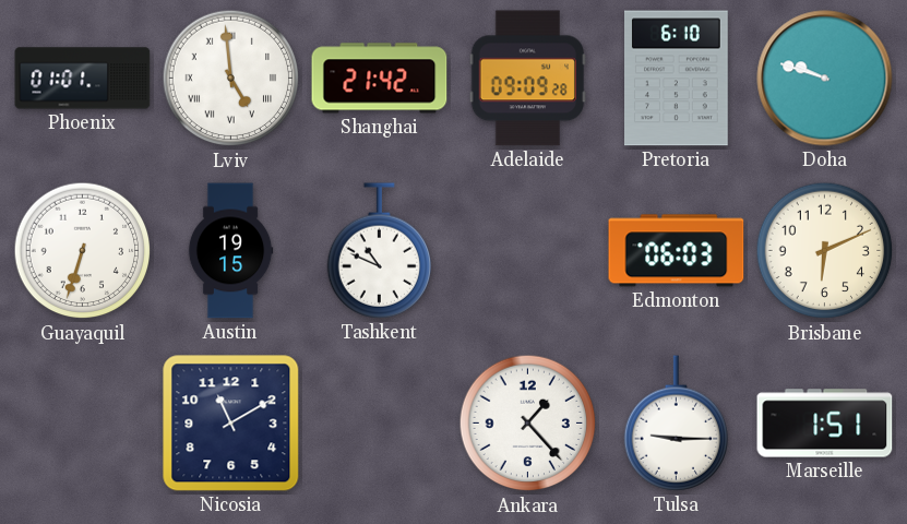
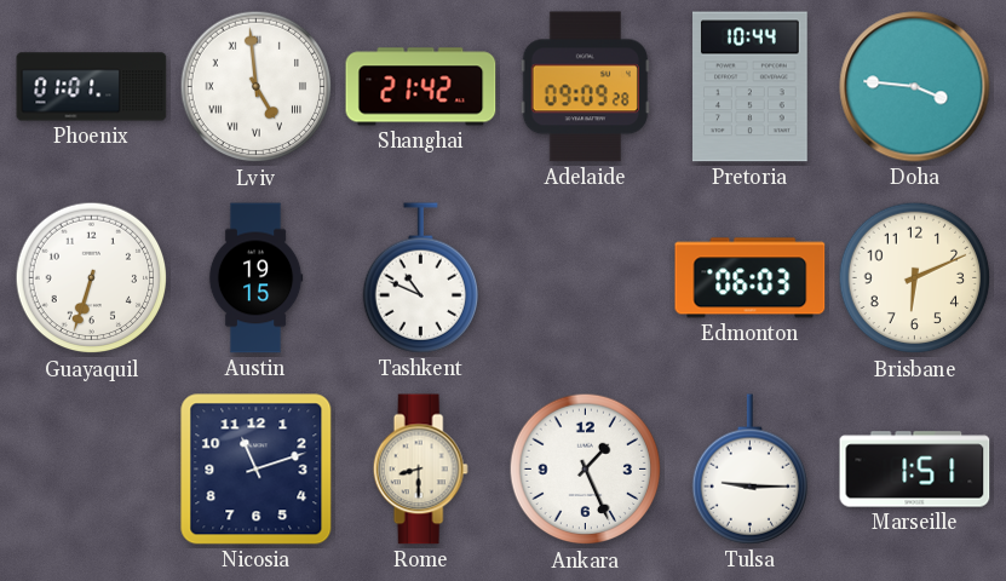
Pretoria: 6:10 -> 10:44
Doha: 9:48 -> 3:46
Nicosia: 11:10 -> 11:12
Rome: none -> 8:30
Ankara: 1:23 -> 1:26
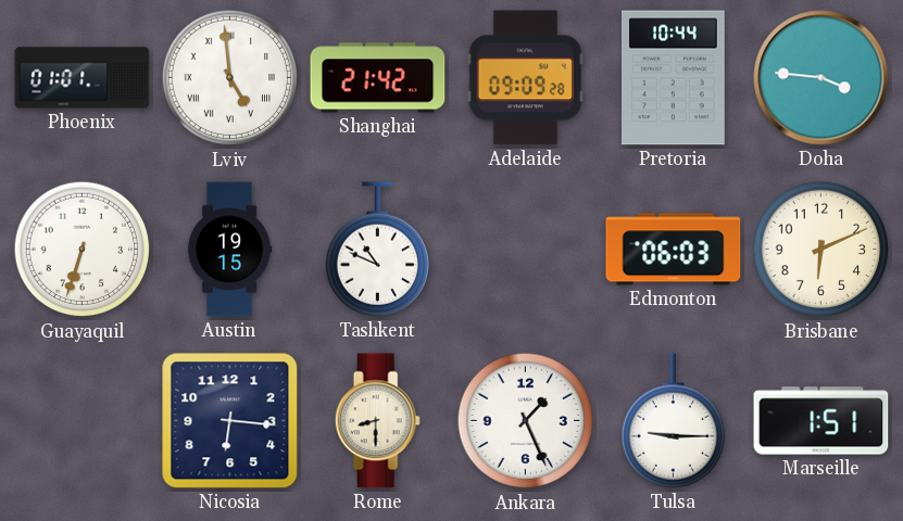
Nicosia: 11:12 -> 6:16
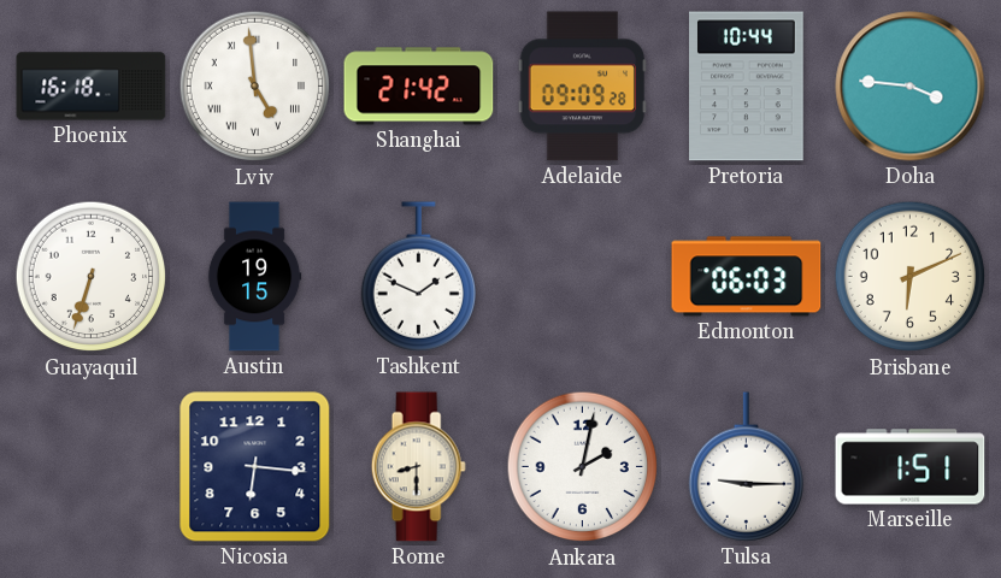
Phoenix: 01:01 -> 16:18
Tashkent: 10:49 -> 1:49
Ankara: 1:26 -> 2:02
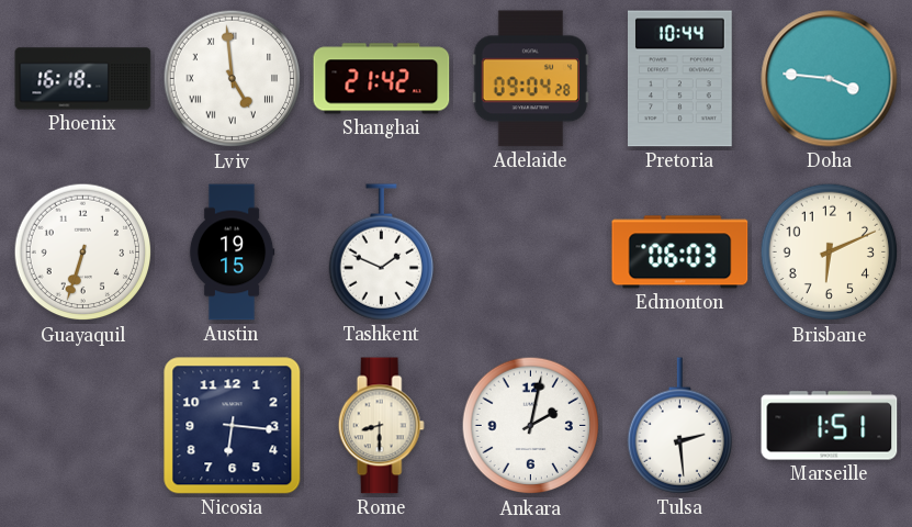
Adelaide: 09:09 -> 09:04
Tulsa: 9:15 -> 2:29
